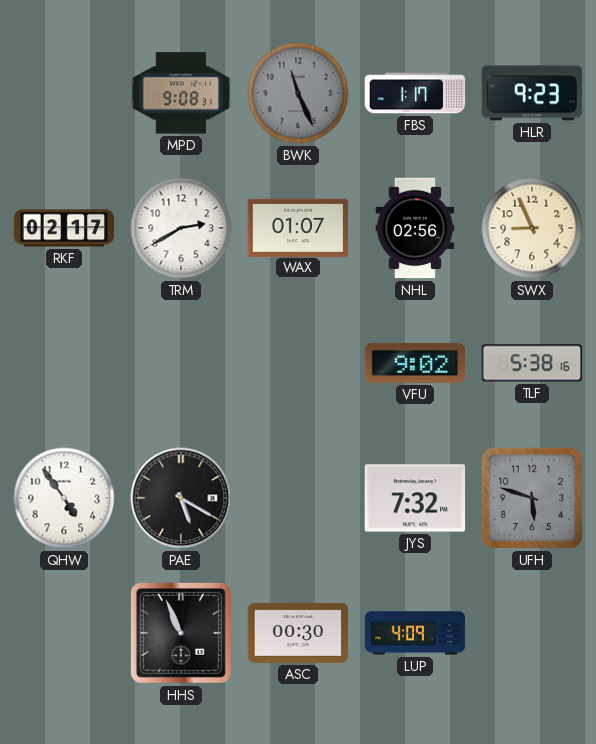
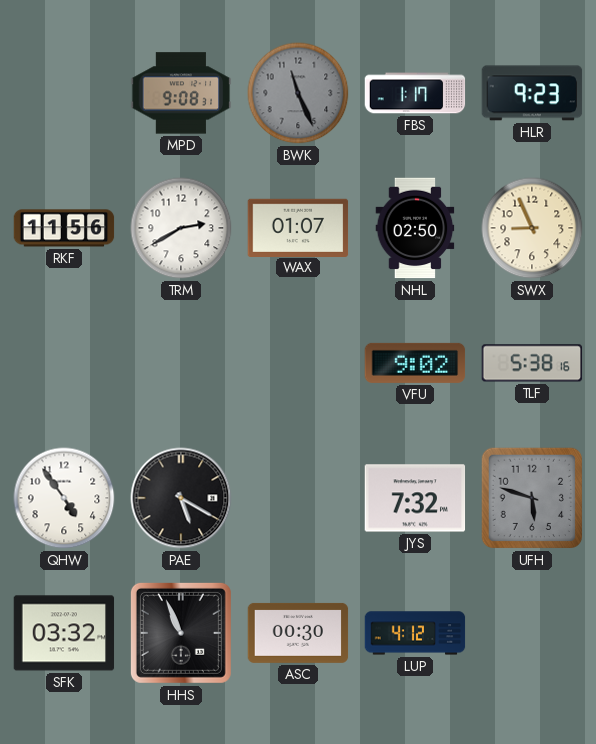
RKF: 02:17 -> 11:56
NHL: 02:56 -> 02:50
SFK: none -> 03:32
LUP: 4:09 -> 4:12
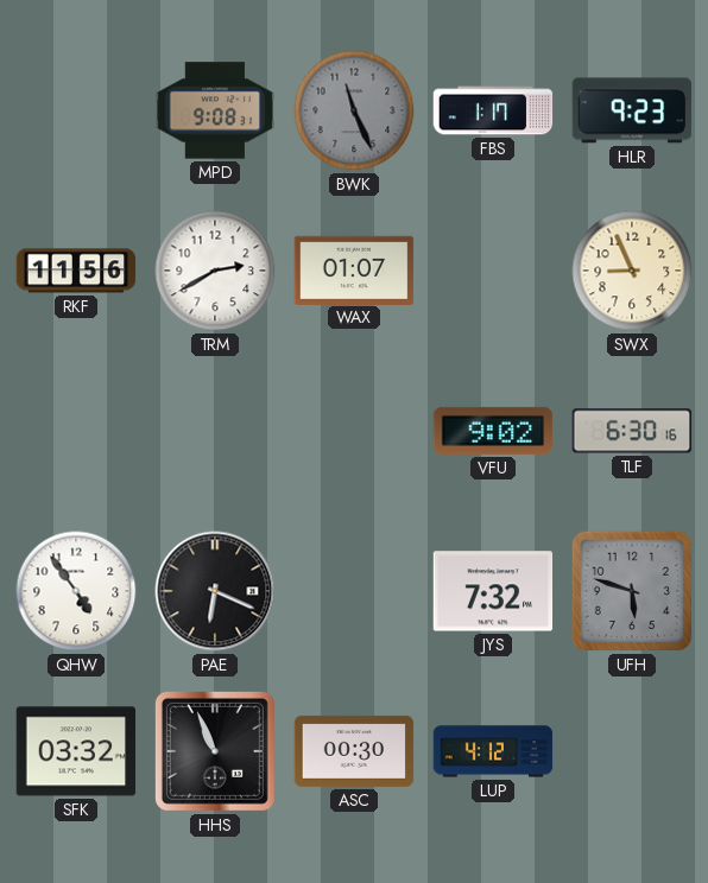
NHL: 02:50 -> none
TLF: 5:38 -> 6:30
PAE: 5:20 -> 6:19
